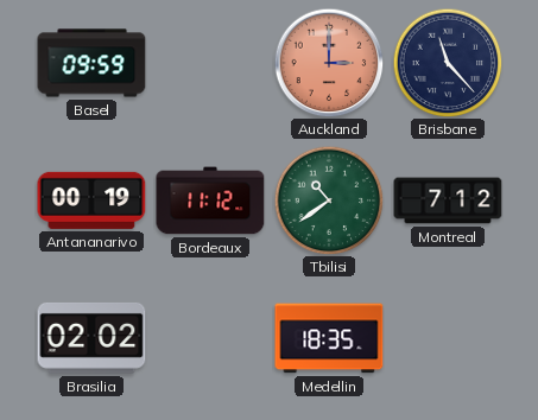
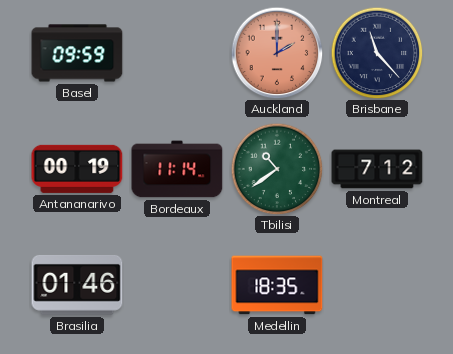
Auckland: 3:00 -> 2:00
Bordeaux: 11:12 -> 11:14
Brasilia: 02:02 -> 01:46
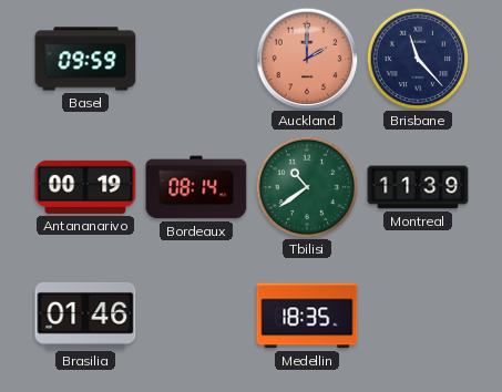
Bordeaux: 11:14 -> 08:14
Montreal: 7:12 -> 11:39
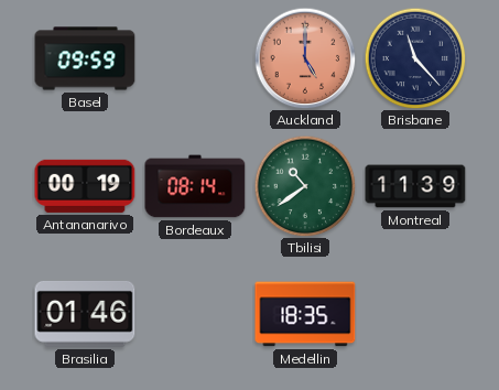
Auckland: 2:00 -> 5:00
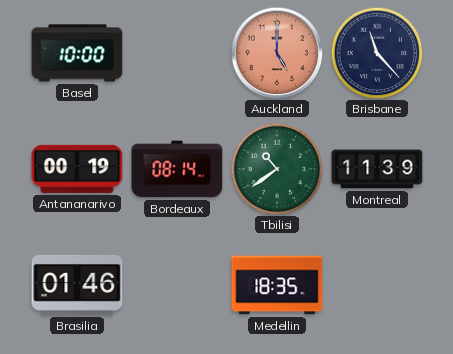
Basel: 09:59 -> 10:00
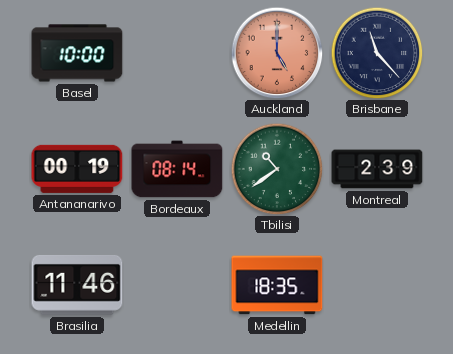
Montreal: 11:39 -> 2:39
Brasilia: 01:46 -> 11:46
